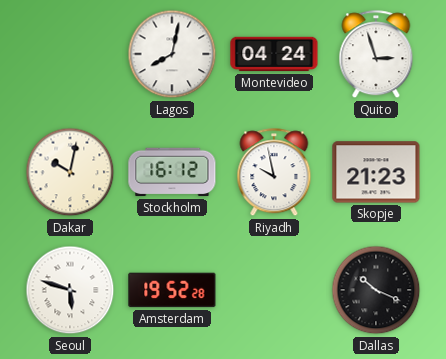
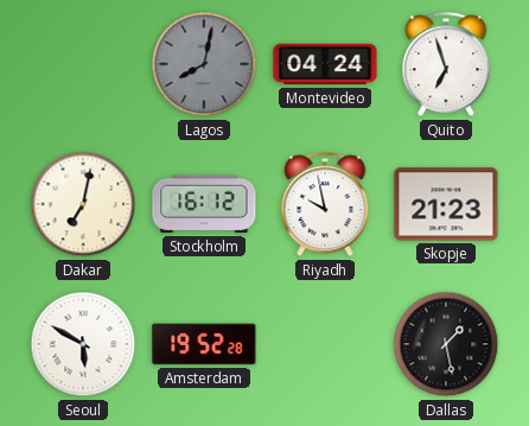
Lagos dial: white -> grey
Quito: 2:57 -> 6:57
Dakar: 10:02 -> 7:02
Seoul: 5:48 -> 5:50
Dallas: 10:19 -> 1:28
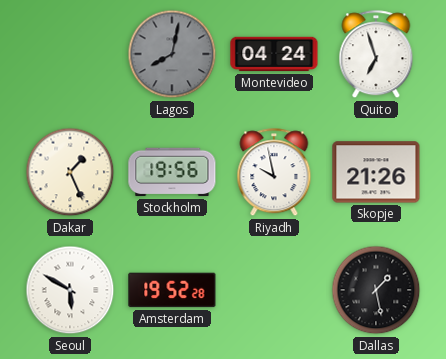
Dakar: 7:02 -> 1:26
Stockholm: 16:12 -> 19:56
Skopje: 21:23 -> 21:26
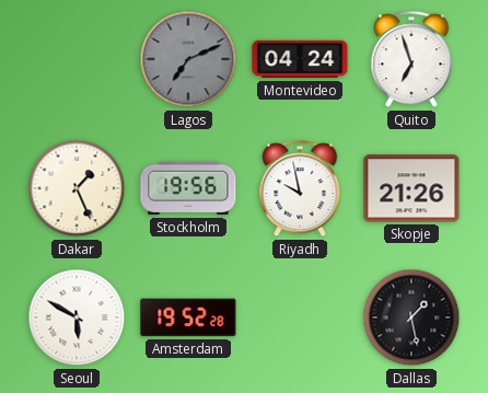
Lagos: 8:02 -> 7:11
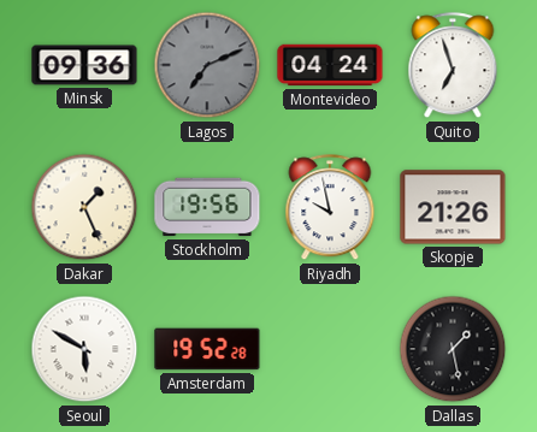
Minsk: none -> 09:36
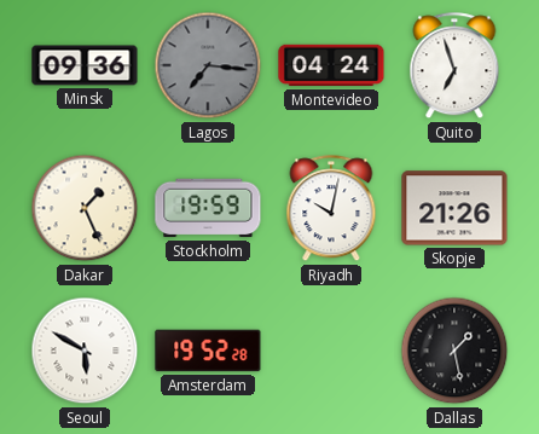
Lagos: 7:11 -> 7:16
Stockholm: 19:56 -> 19:59
Riyadh: 9:58 -> 10:02
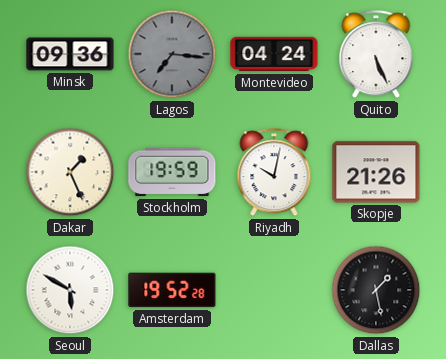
Quito: 6:57 -> 5:26
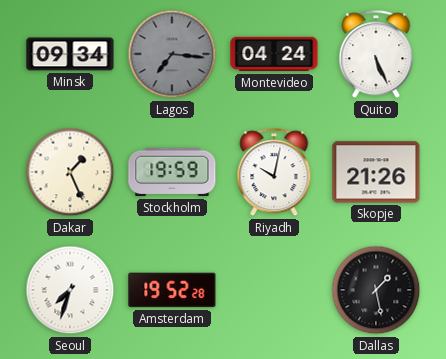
Minsk: 09:36 -> 09:34
Seoul: 5:50 -> 7:33
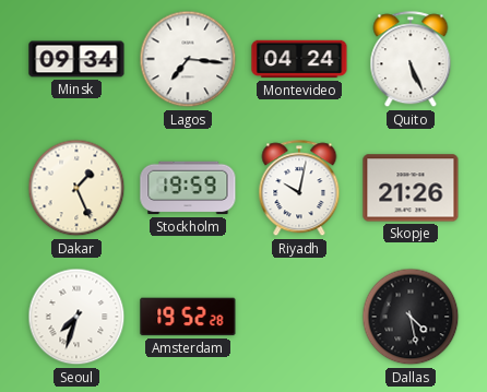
Lagos dial: grey -> white
Dallas: 1:28 -> 4:28
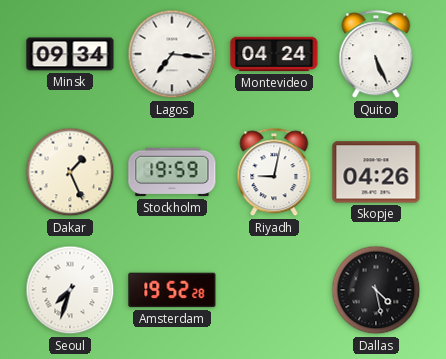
Riyadh: 10:02 -> 9:02
Skopje: 21:26 -> 04:26
